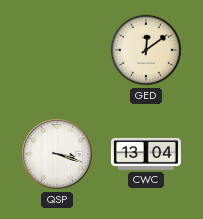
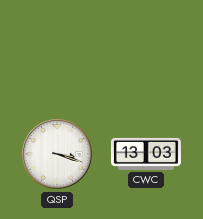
GED: 12:09 -> none
CWC: 13:04 -> 13:03
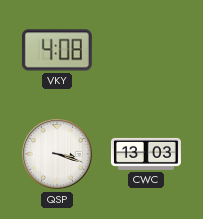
VKY: none -> 4:08
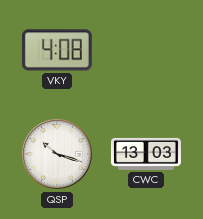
QSP: 3:18 -> 10:18
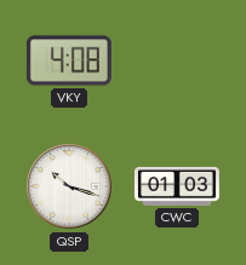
CWC: 13:03 -> 01:03
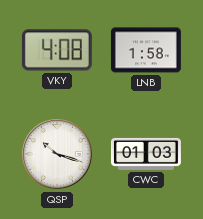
LNB: none -> 1:58
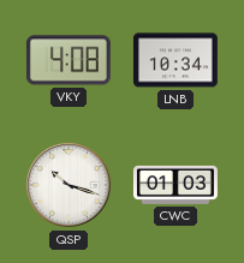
LNB: 1:58 -> 10:34
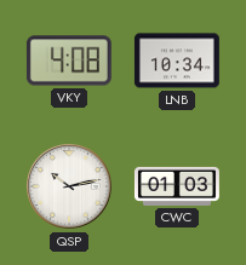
QSP: 10:18 -> 10:13
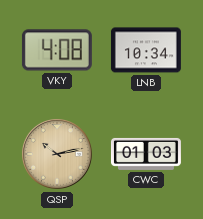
QSP dial: white -> champagne
